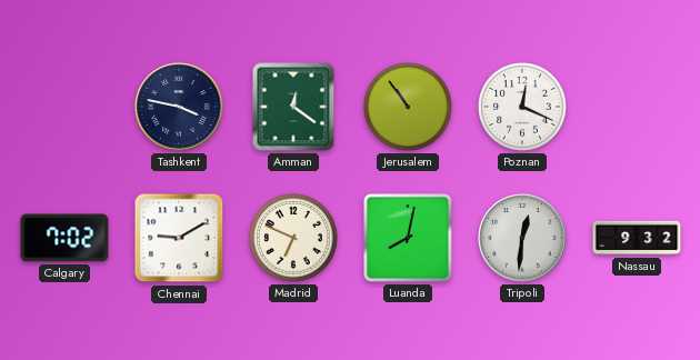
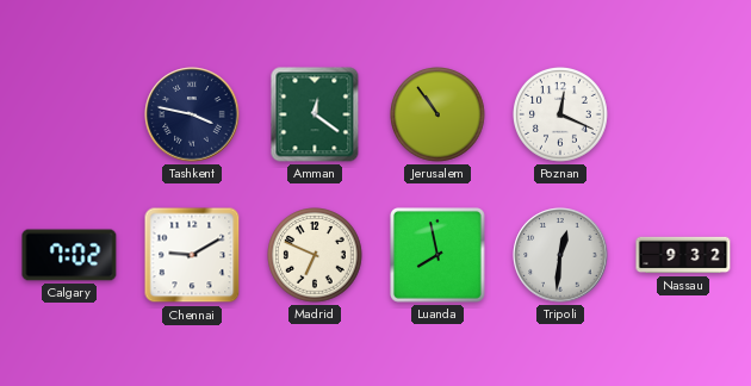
Luanda: 8:02 -> 7:58
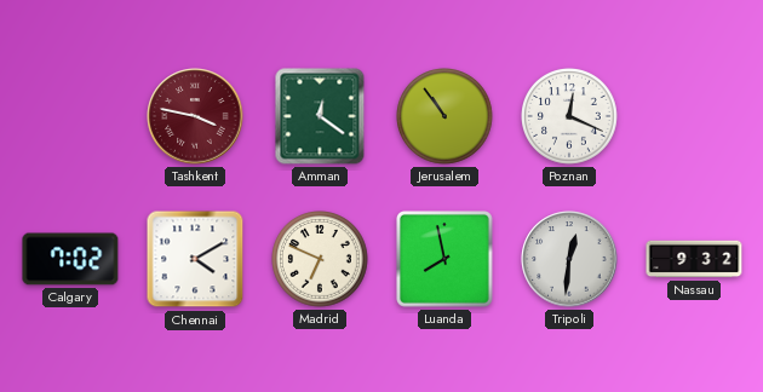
Tashkent dial: navy -> burgundy
Chennai: 9:10 -> 4:10
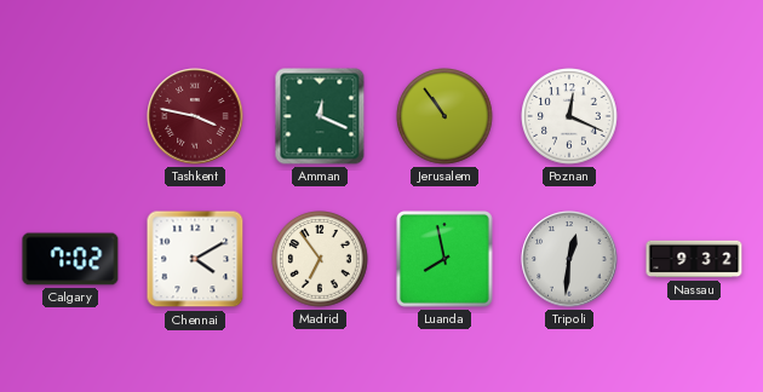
Amman: 12:21 -> 12:19
Madrid: 6:49 -> 6:54
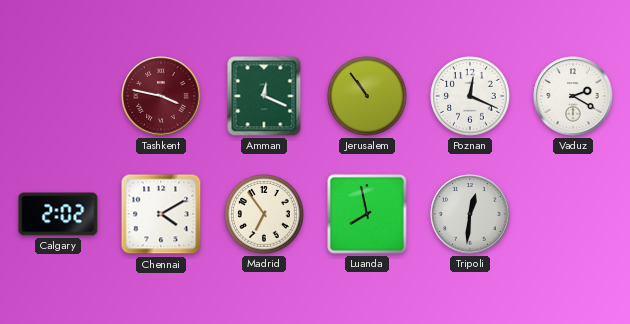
Vaduz: none -> 2:20
Calgary: 7:02 -> 2:02
Nassau: 9:32 -> none
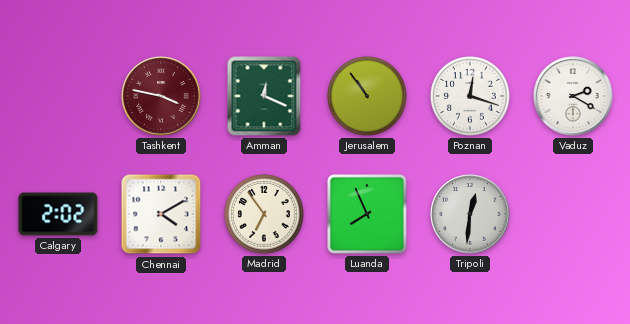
Poznan: 12:19 -> 12:18
Luanda: 7:58 -> 7:56
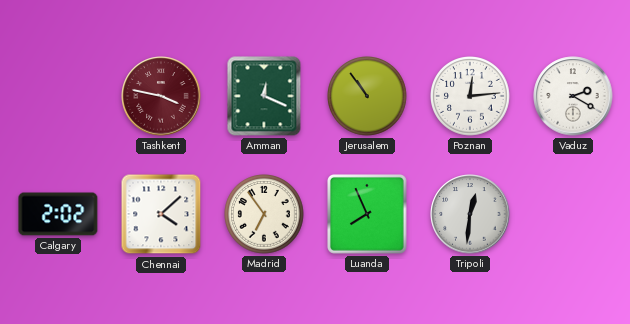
Poznan: 12:18 -> 12:14
Chennai: 4:10 -> 4:08
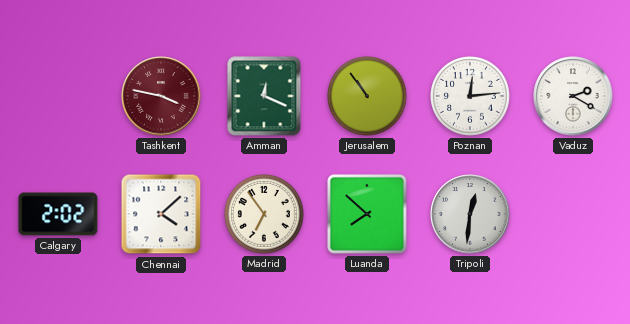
Luanda: 7:56 -> 7:52
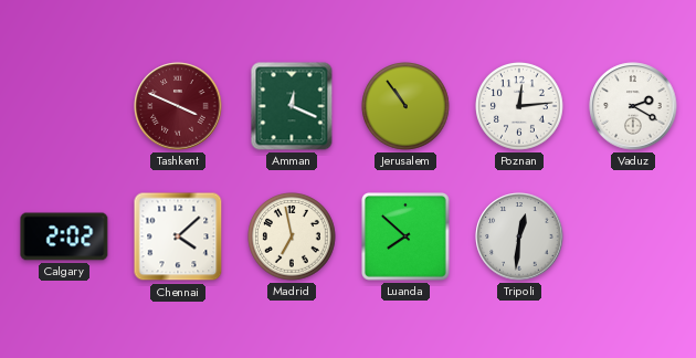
Tashkent: 3:47 -> 3:49
Madrid: 6:54 -> 6:58
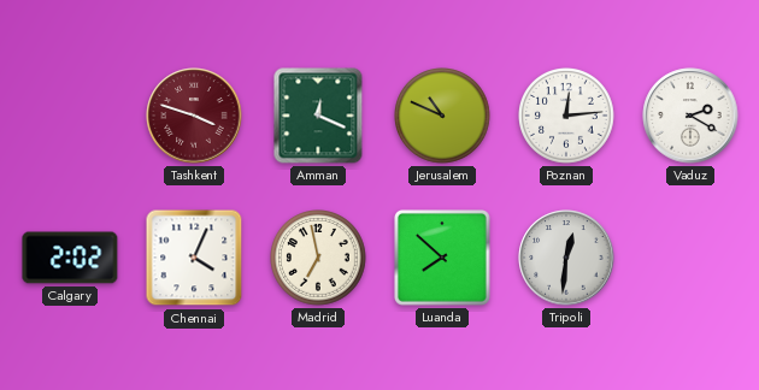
Tashkent: 3:49 -> 3:48
Jerusalem: 10:54 -> 10:49
Chennai: 4:08 -> 4:04
